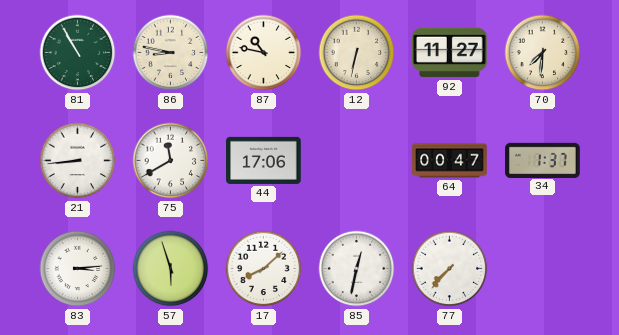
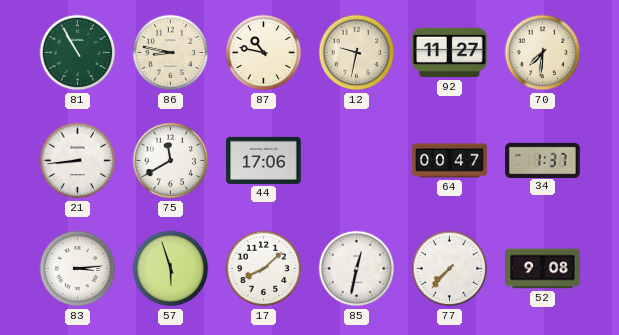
12: 6:32 -> 9:32
52: none -> 9:08
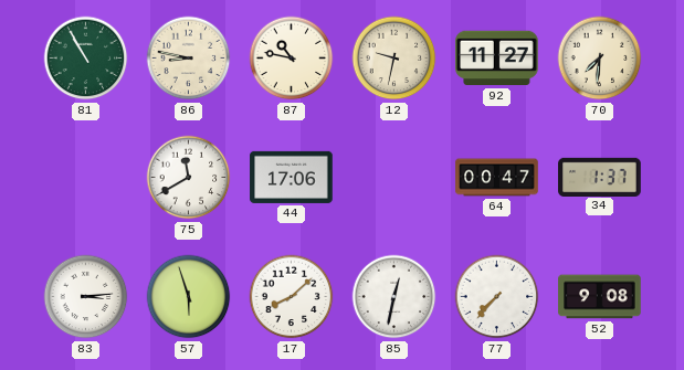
21: 8:44 -> none
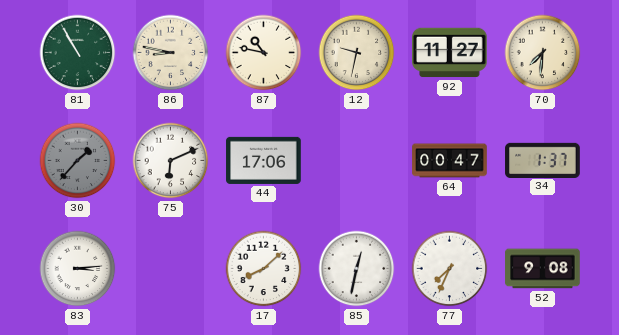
30: none -> 1:37
75: 11:40 -> 6:11
57: 5:57 -> none
77: 7:37 -> 7:34
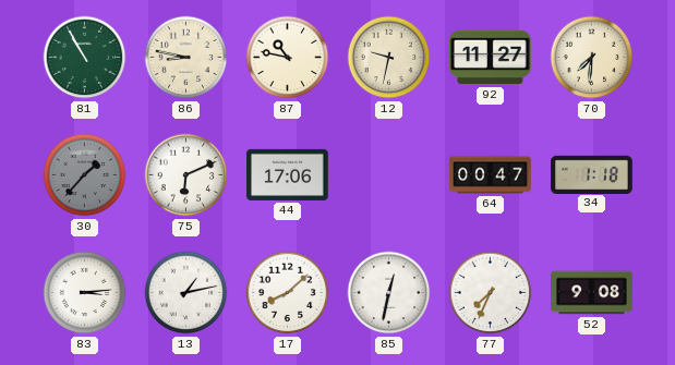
34: 1:37 -> 1:18
13: none -> 1:13
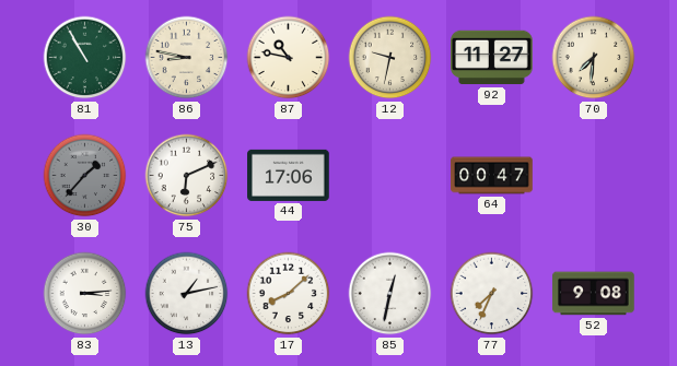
34: 1:18 -> none
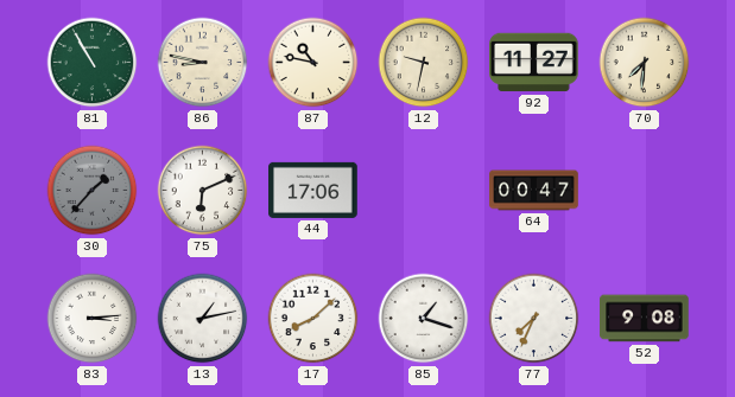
85: 12:32 -> 1:18
